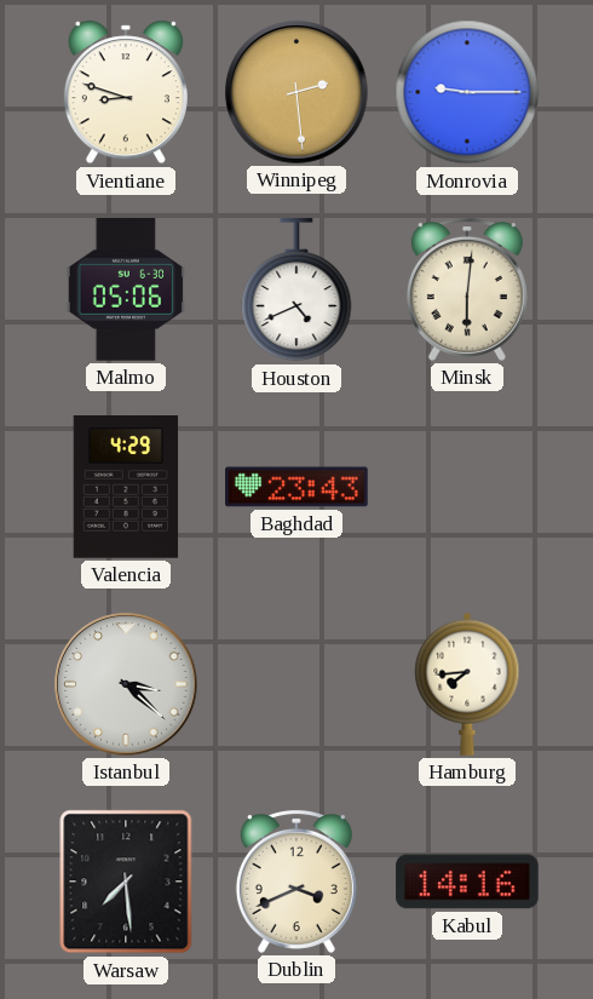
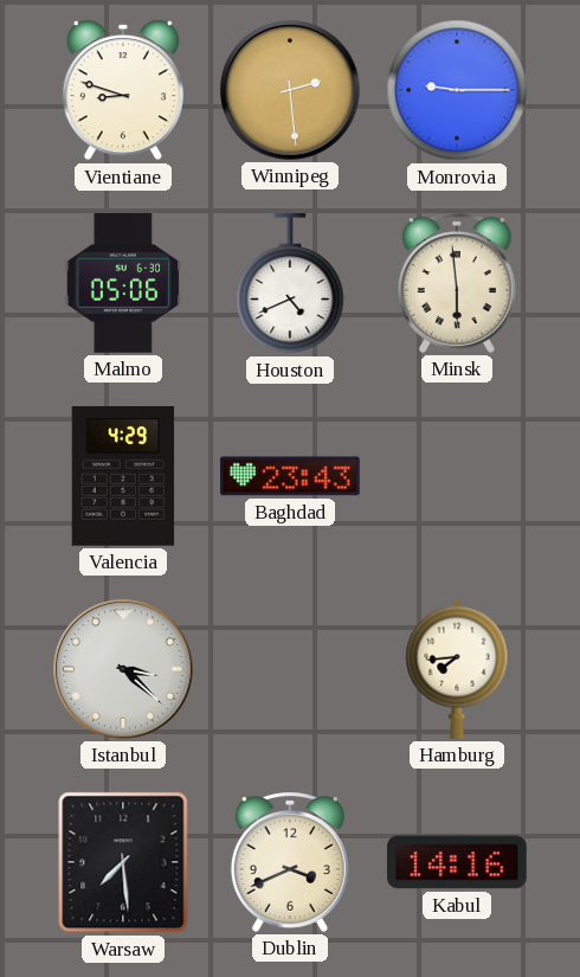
Minsk: 6:01 -> 5:59
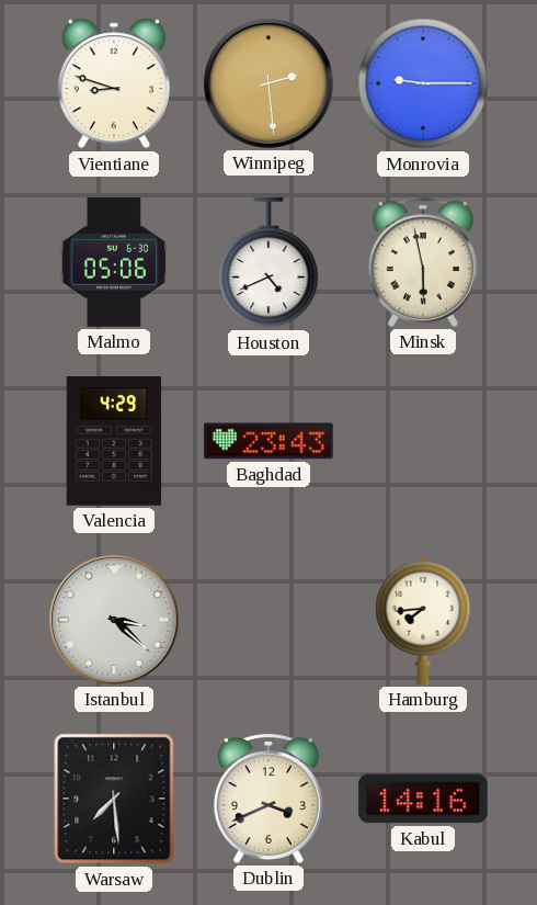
Minsk: 5:59 -> 5:58
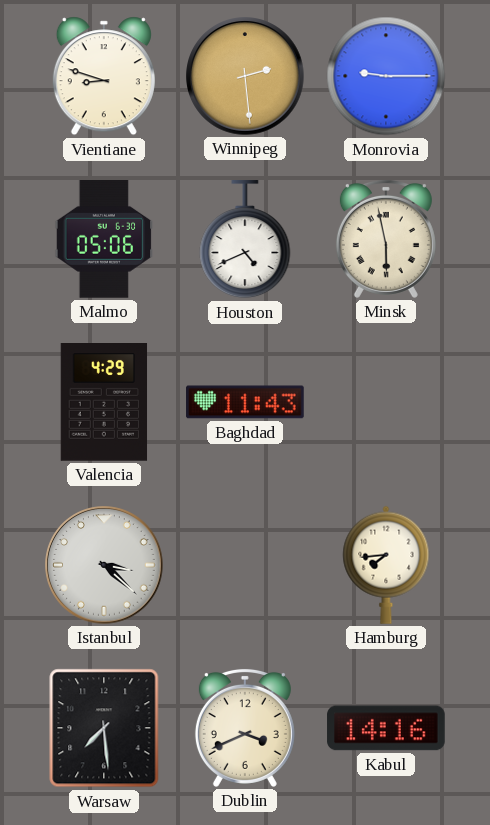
Baghdad: 23:43 -> 11:43
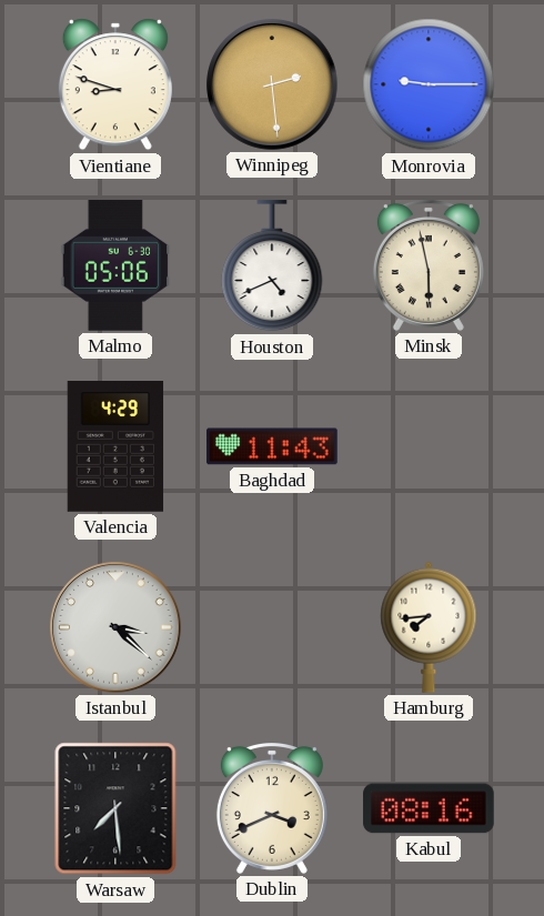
Kabul: 14:16 -> 08:16
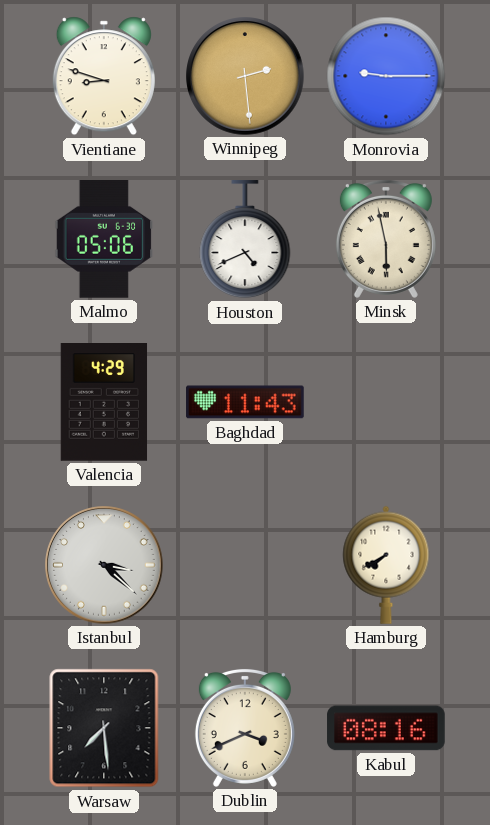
Hamburg: 7:44 -> 7:40
